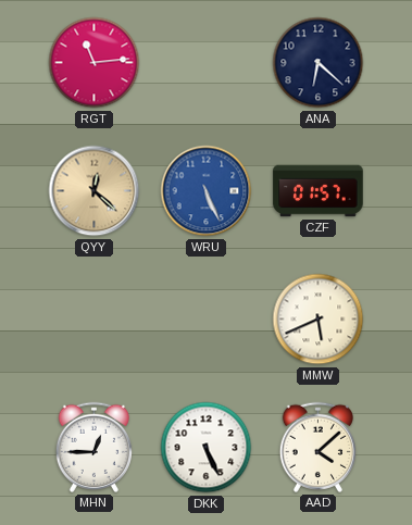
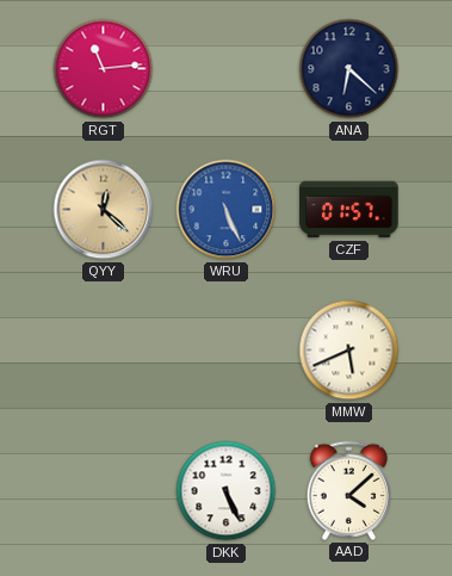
MHN: 12:45 -> none
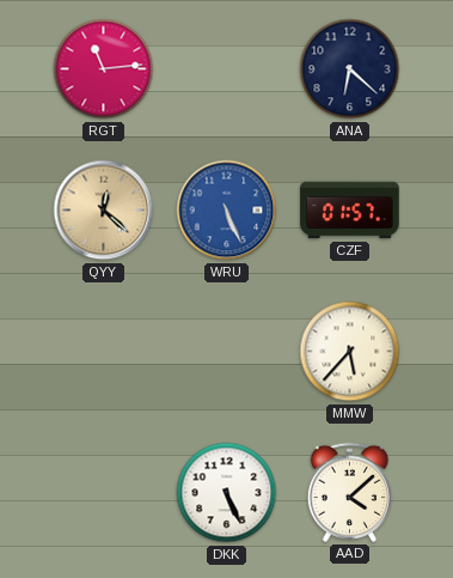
MMW: 5:41 -> 5:37
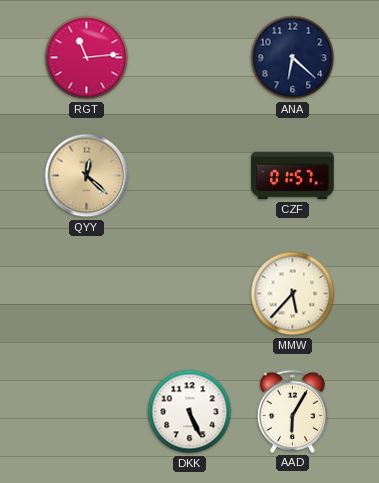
WRU: 5:26 -> none
AAD: 4:08 -> 6:05
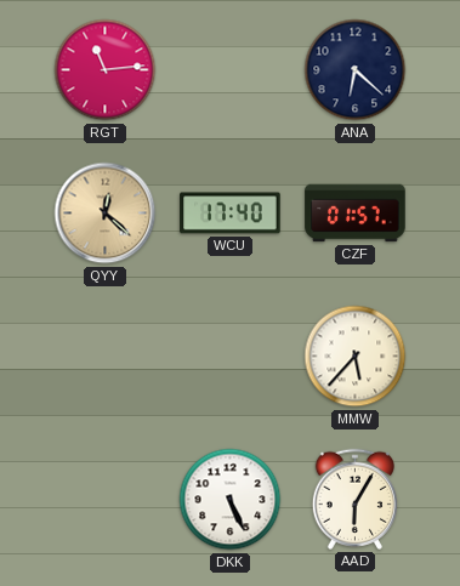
WCU: none -> 17:40
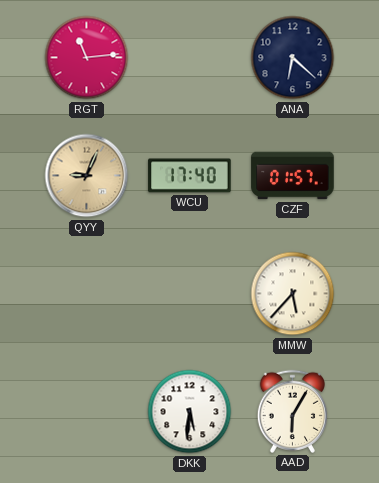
QYY: 12:22 -> 9:04
DKK: 5:26 -> 5:31
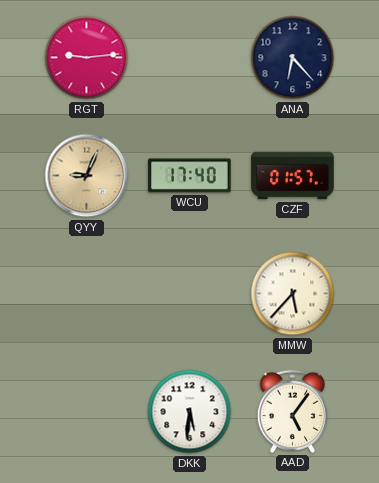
RGT: 11:14 -> 9:14
ANA: 6:22 -> 6:23
AAD: 6:05 -> 5:06
